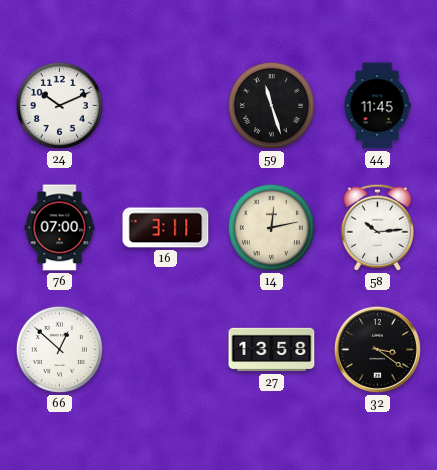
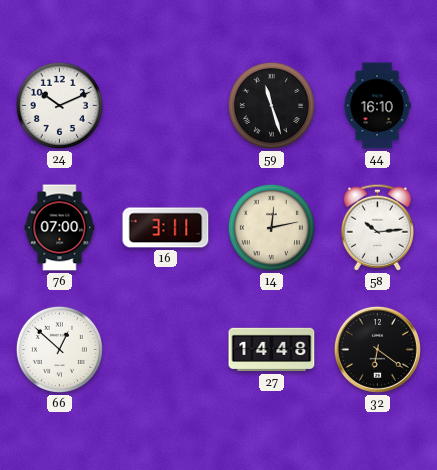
44: 11:45 -> 16:10
27: 13:58 -> 14:48
32: 3:21 -> 6:21
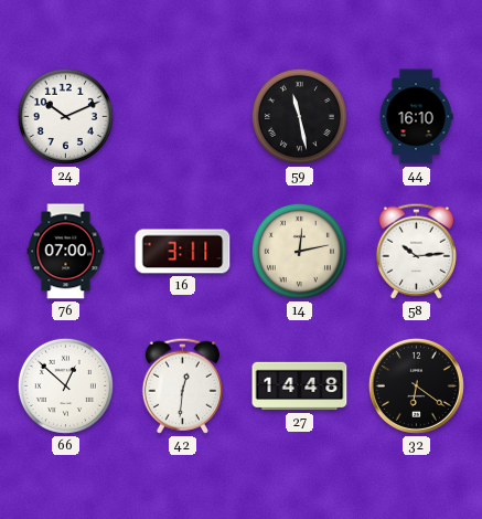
59: 11:27 -> 11:28
42: none -> 12:31
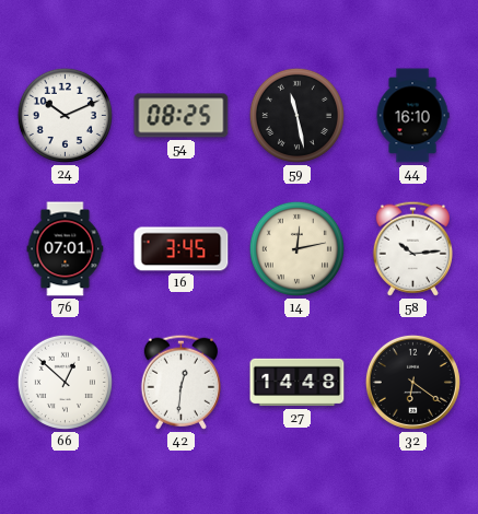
54: none -> 08:25
76: 07:00 -> 07:01
16: 3:11 -> 3:45
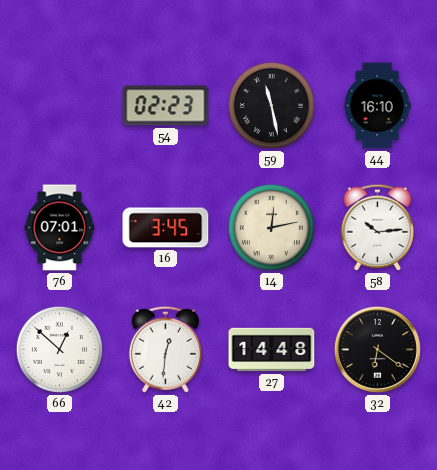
24: 10:11 -> none
54: 08:25 -> 02:23
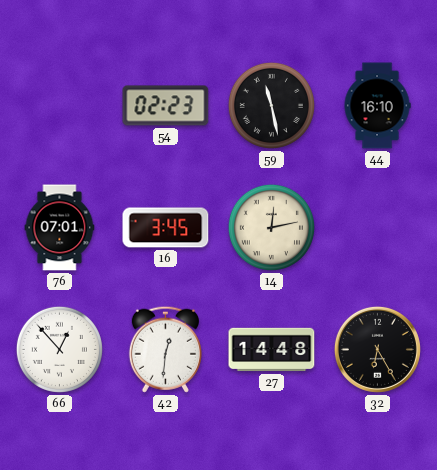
58: 10:14 -> none
66: 12:52 -> 12:53
32: 6:21 -> 6:25
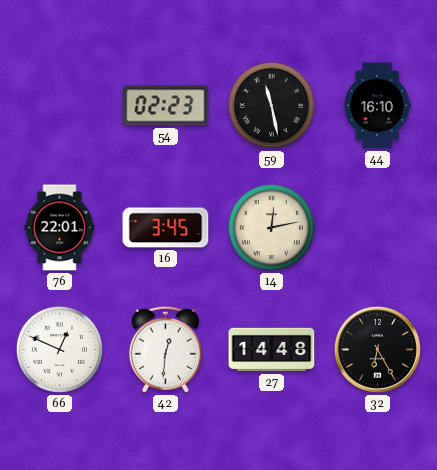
76: 07:01 -> 22:01
66: 12:53 -> 12:49
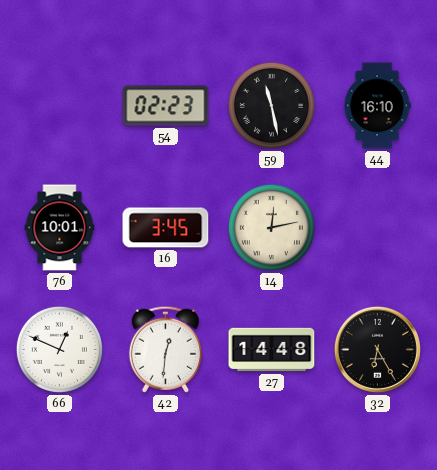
76: 22:01 -> 10:01
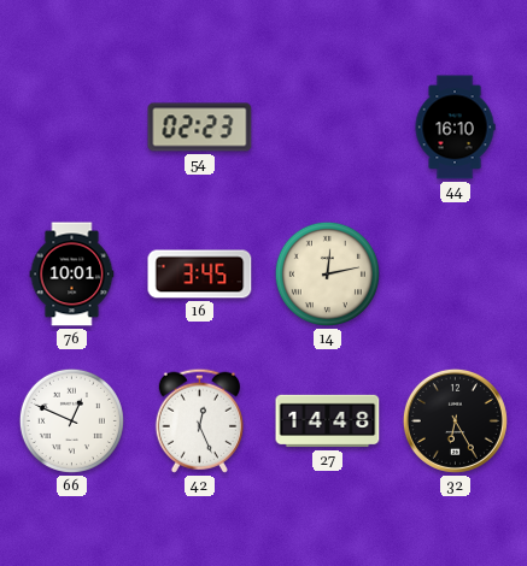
59: 11:28 -> none
42: 12:31 -> 12:26
